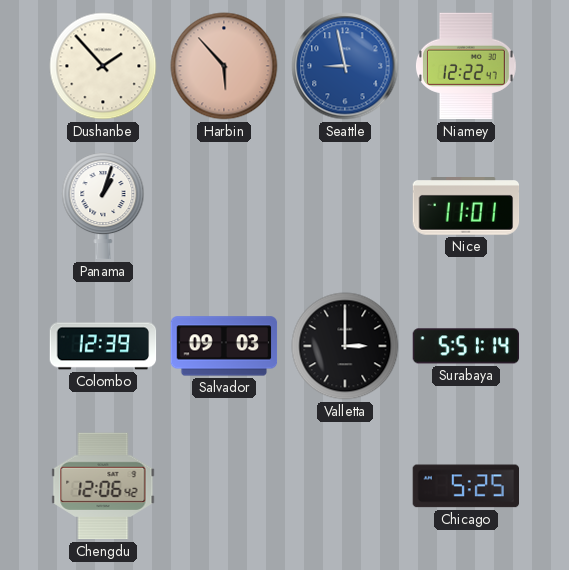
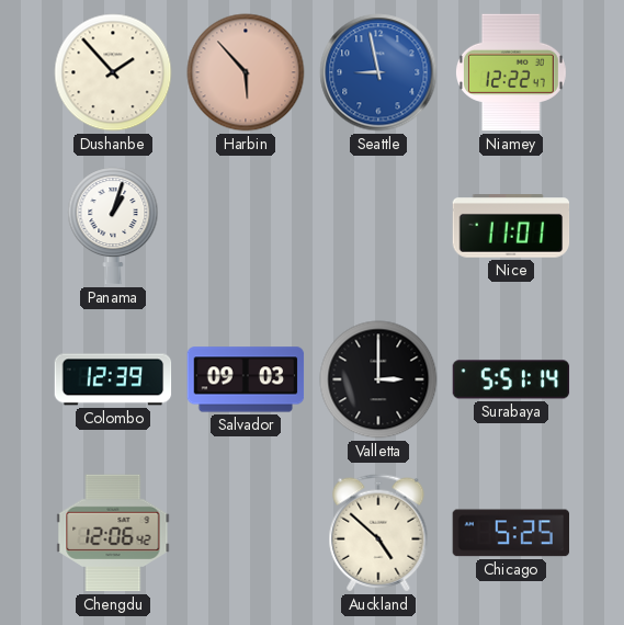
Auckland: none -> 4:52
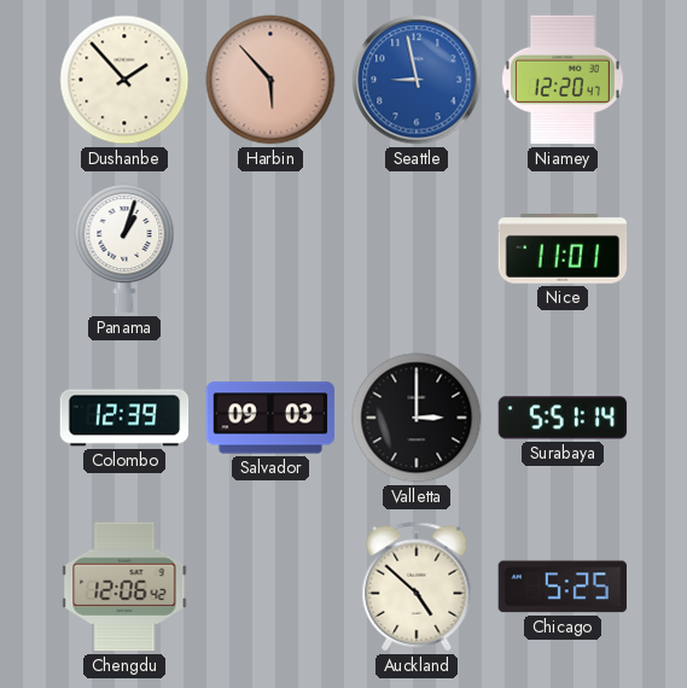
Niamey: 12:22 -> 12:20
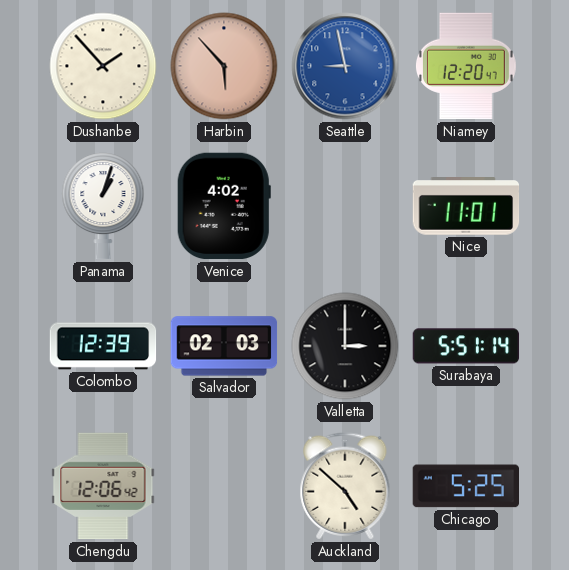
Venice: none -> 4:02
Salvador: 09:03 -> 02:03
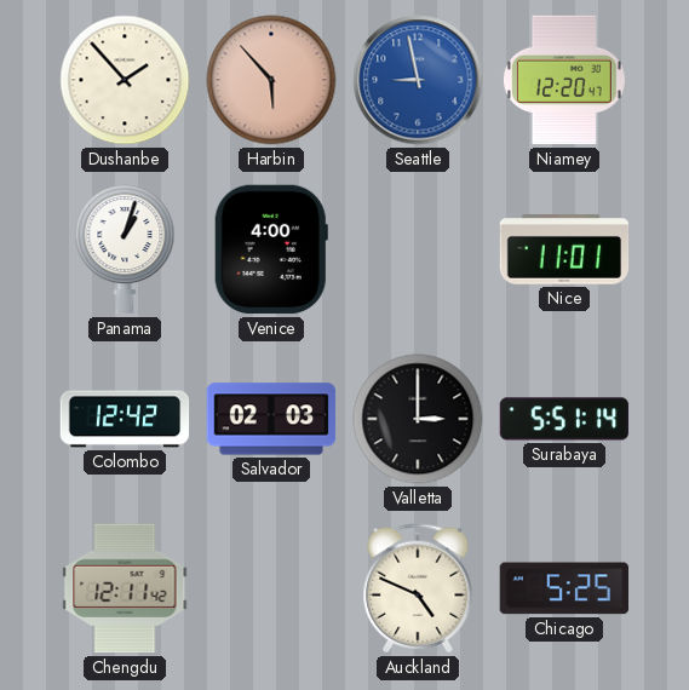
Venice: 4:02 -> 4:00
Colombo: 12:39 -> 12:42
Chengdu: 12:06 -> 12:11
Auckland: 4:52 -> 4:49
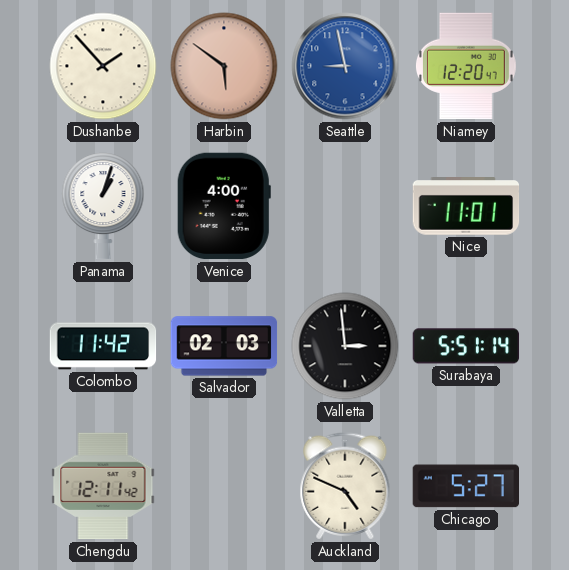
Harbin: 5:53 -> 5:51
Colombo: 12:42 -> 11:42
Valletta: 3:00 -> 2:59
Chicago: 5:25 -> 5:27
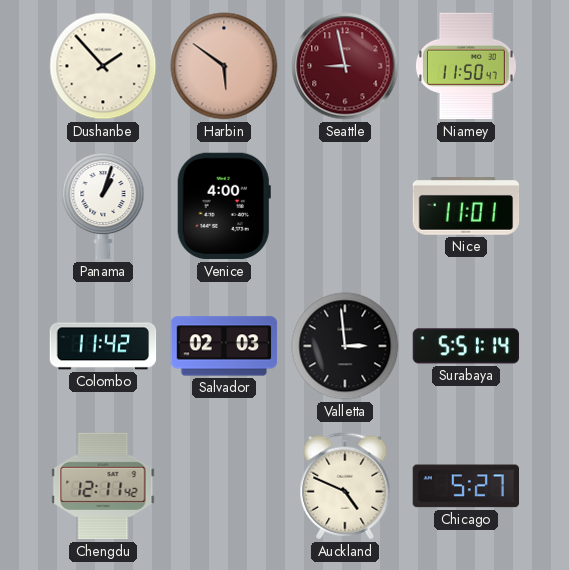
Seattle dial: blue -> burgundy
Niamey: 12:20 -> 11:50
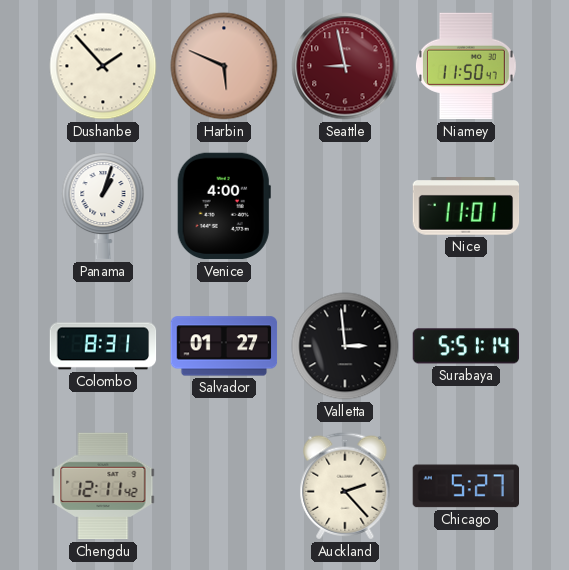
Harbin: 5:51 -> 5:49
Colombo: 11:42 -> 8:31
Salvador: 02:03 -> 01:27
Auckland: 4:49 -> 2:23
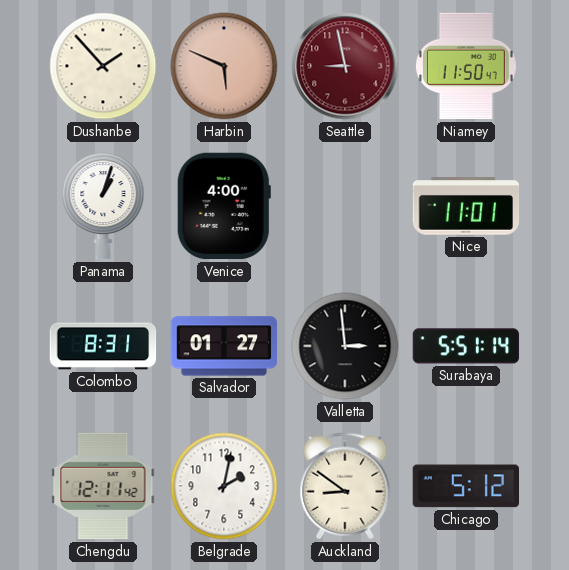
Belgrade: none -> 2:02
Auckland: 2:23 -> 8:51
Chicago: 5:27 -> 5:12
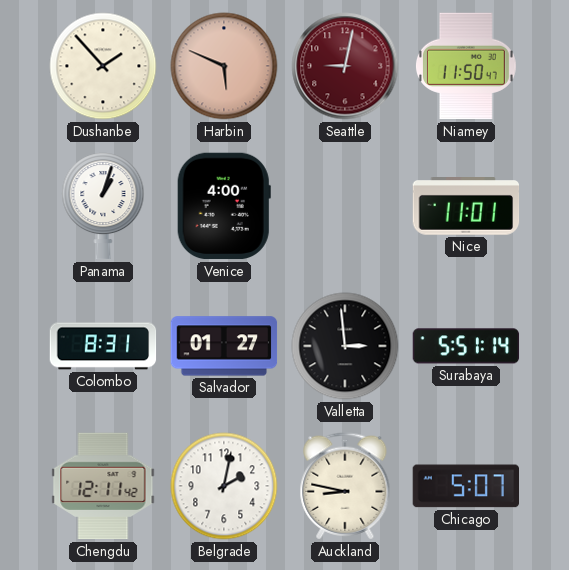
Seattle: 8:58 -> 9:02
Auckland: 8:51 -> 8:47
Chicago: 5:12 -> 5:07
